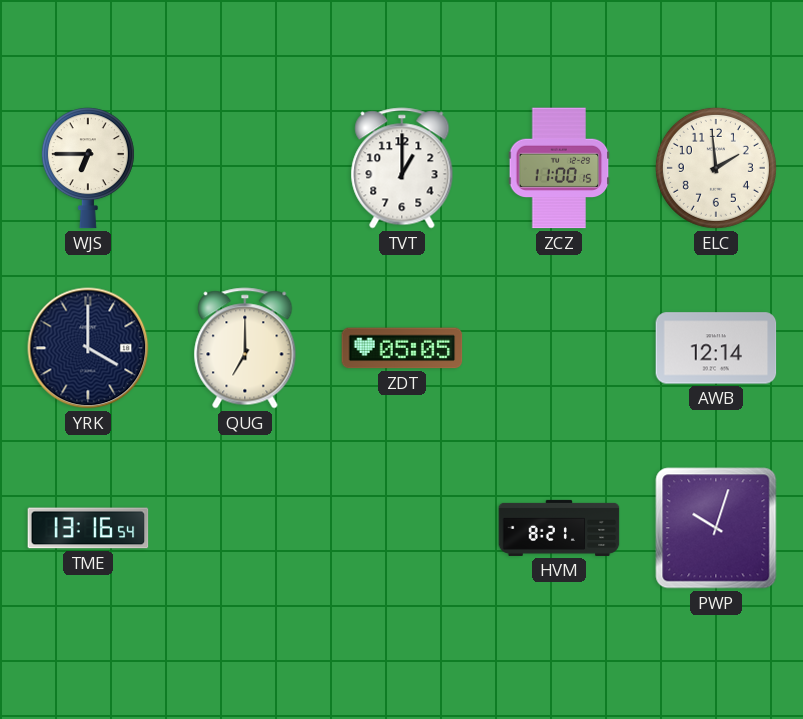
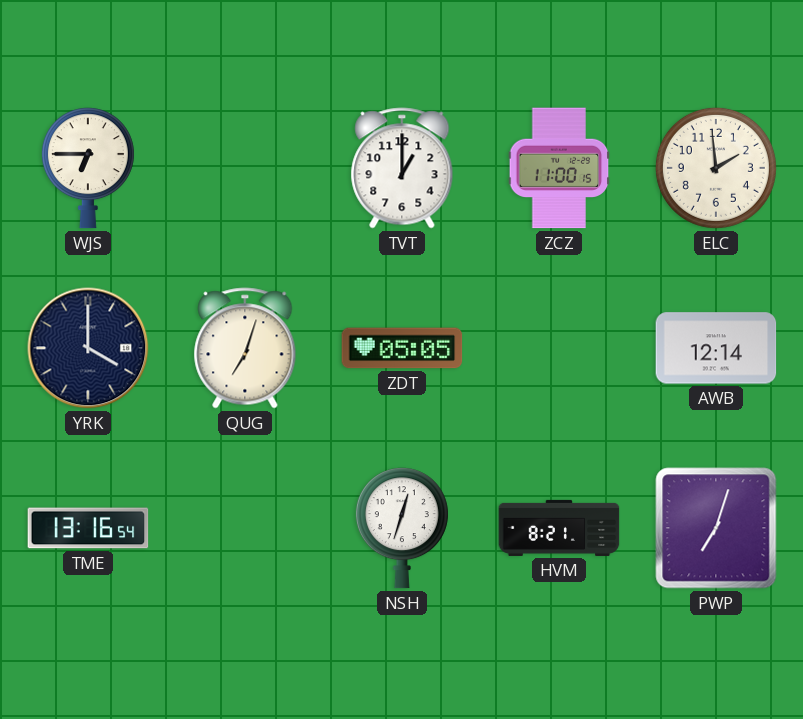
QUG: 7:00 -> 7:03
NSH: none -> 12:33
PWP: 10:03 -> 7:03
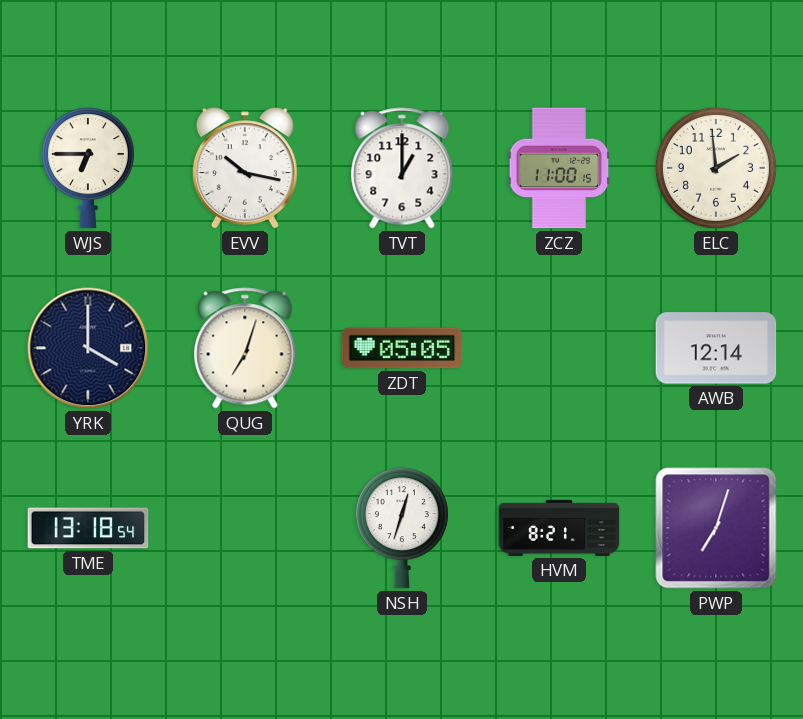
EVV: none -> 10:17
TME: 13:16 -> 13:18
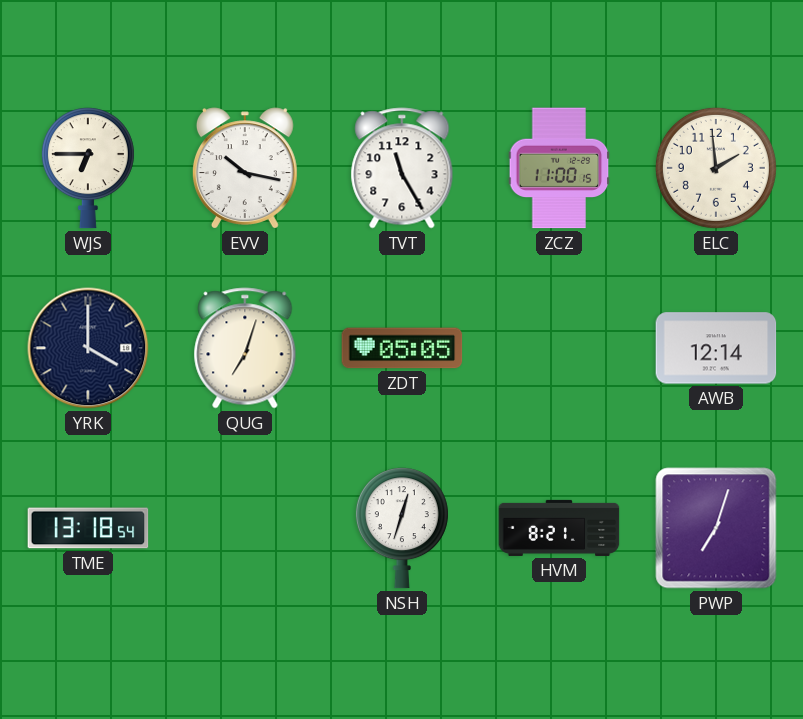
TVT: 1:00 -> 11:25
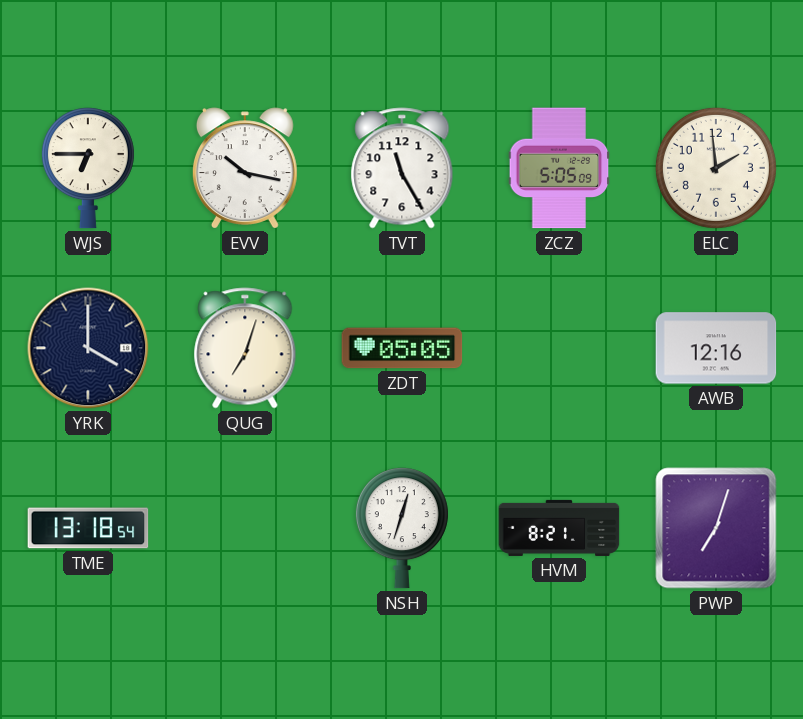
ZCZ: 11:00 -> 5:05
AWB: 12:14 -> 12:16
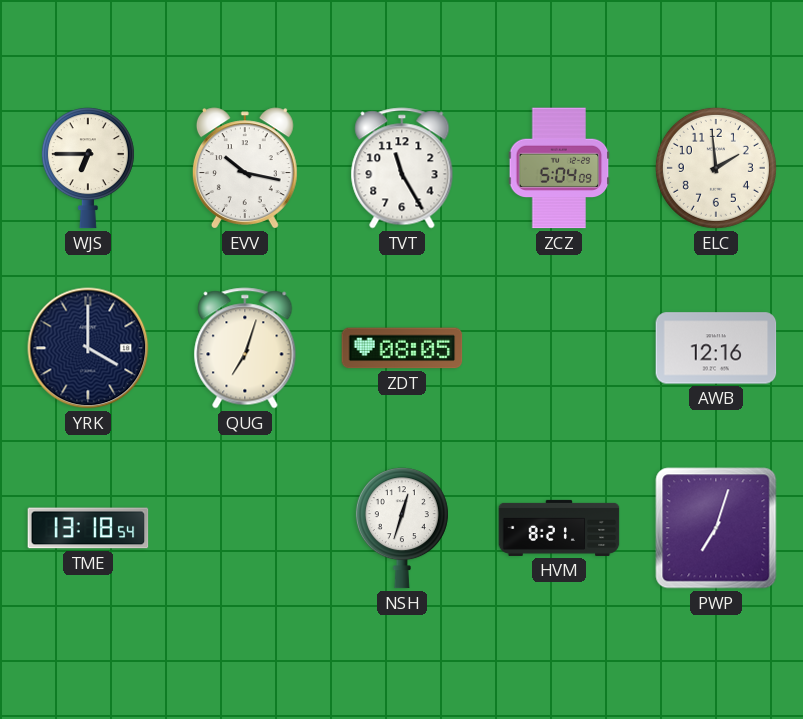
ZCZ: 5:05 -> 5:04
ZDT: 05:05 -> 08:05
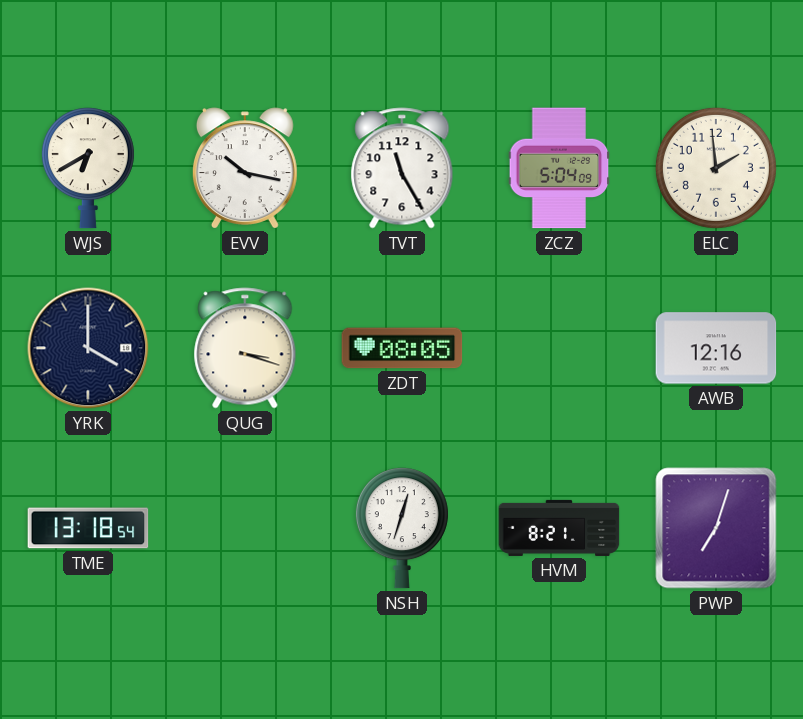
WJS: 6:45 -> 6:40
QUG: 7:03 -> 3:18
